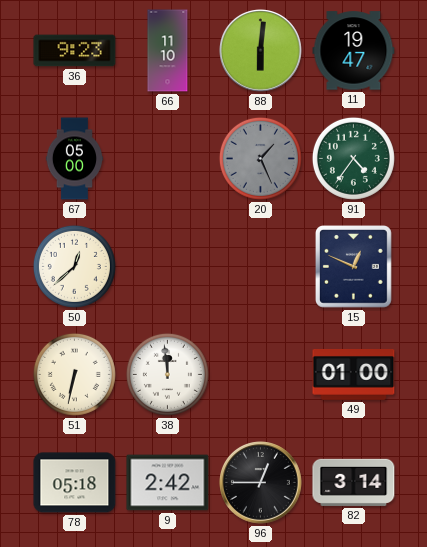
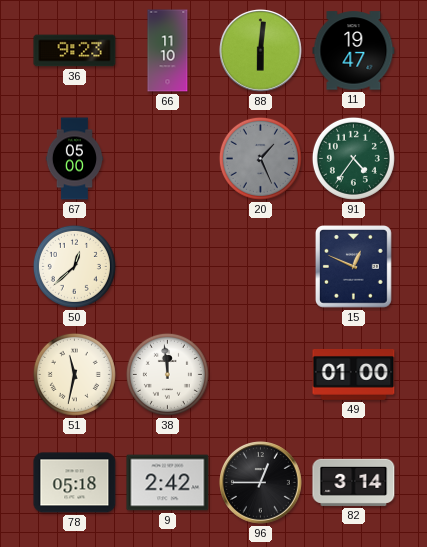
51: 6:32 -> 11:32
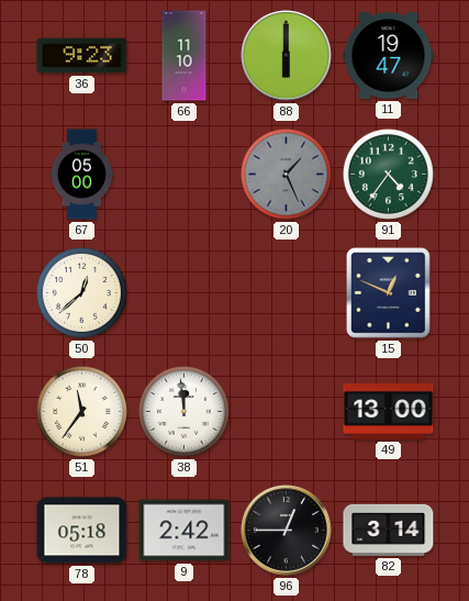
88: 6:01 -> 6:00
51: 11:32 -> 11:36
49: 01:00 -> 13:00
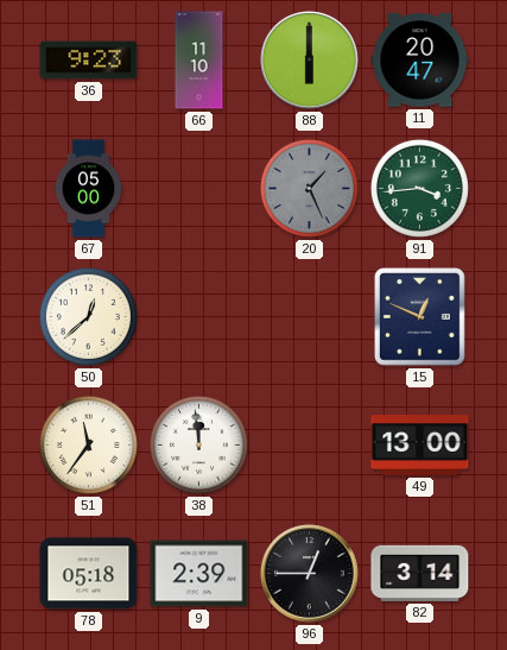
11: 19:47 -> 20:47
91: 4:36 -> 3:44
9: 2:42 -> 2:39
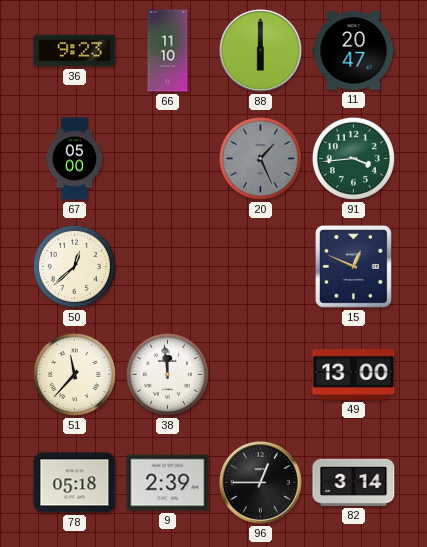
51: 11:36 -> 11:37
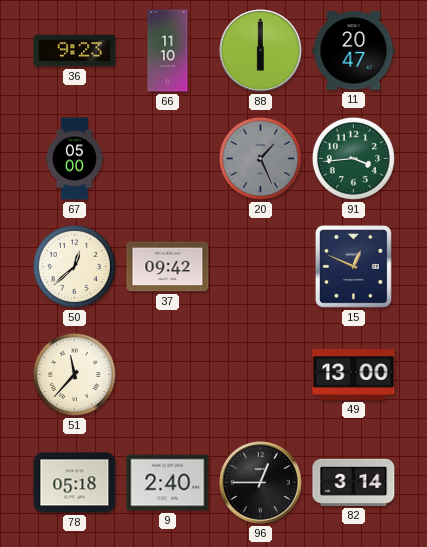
37: none -> 09:42
38: 11:59 -> none
9: 2:39 -> 2:40
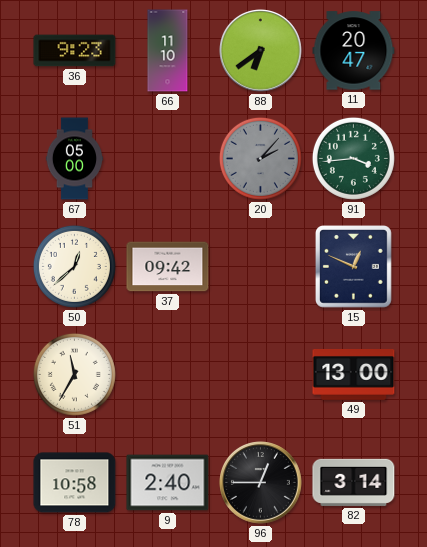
88: 6:00 -> 6:39
20: 1:26 -> 2:07
51: 11:37 -> 11:35
78: 05:18 -> 10:58
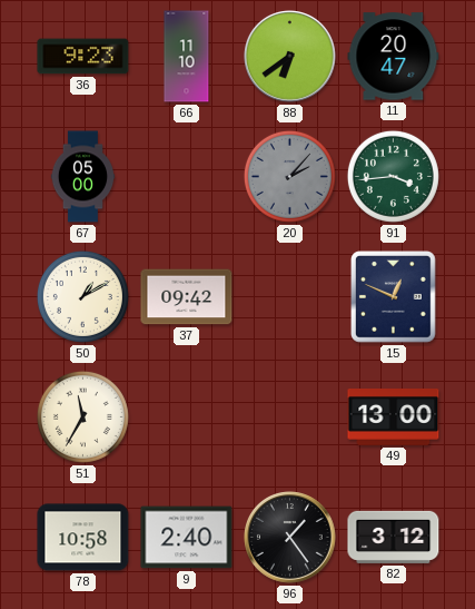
50: 12:38 -> 1:10
96: 12:45 -> 1:24
82: 3:14 -> 3:12
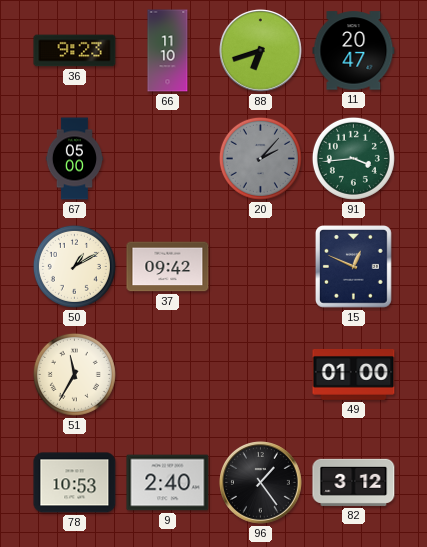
88: 6:39 -> 6:42
49: 13:00 -> 01:00
78: 10:58 -> 10:53
